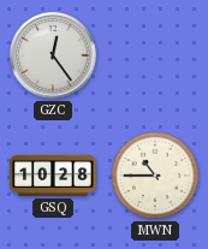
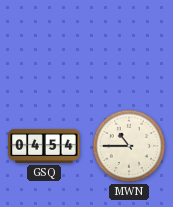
GZC: 12:24 -> none
GSQ: 10:28 -> 04:54
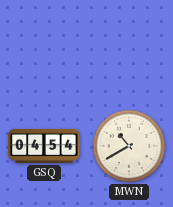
MWN: 10:45 -> 10:40
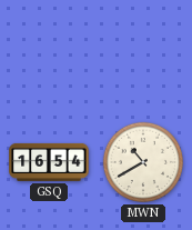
GSQ: 04:54 -> 16:54
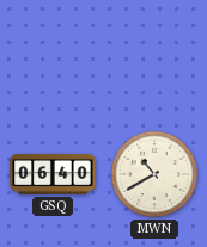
GSQ: 16:54 -> 06:40
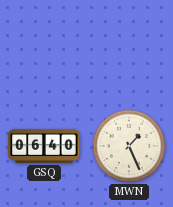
MWN: 10:40 -> 1:26
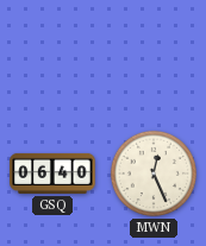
MWN: 1:26 -> 12:26
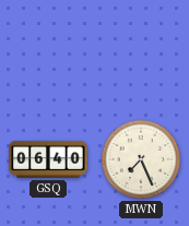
MWN: 12:26 -> 7:26
